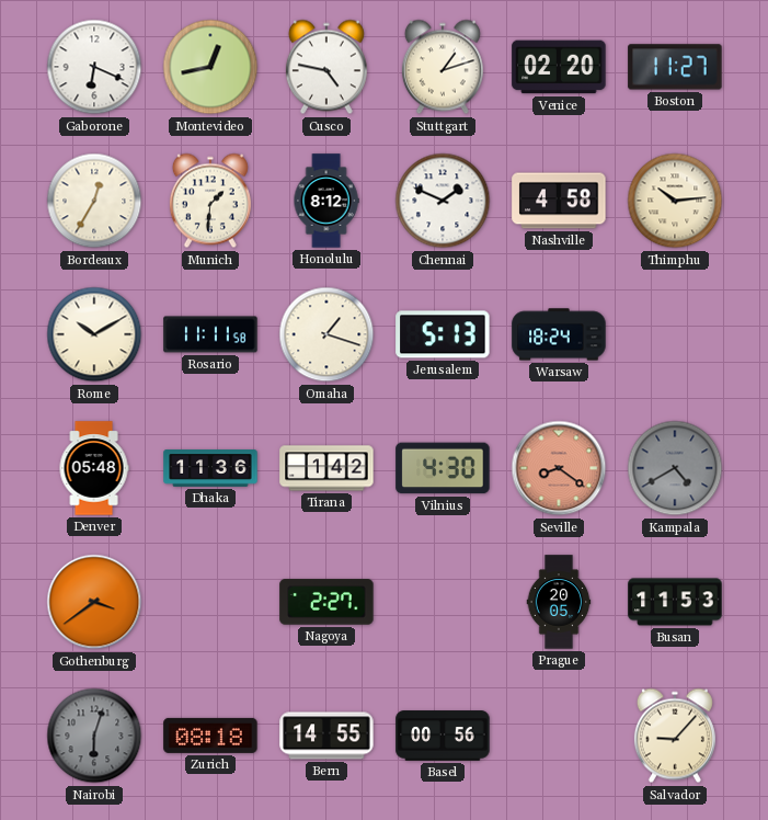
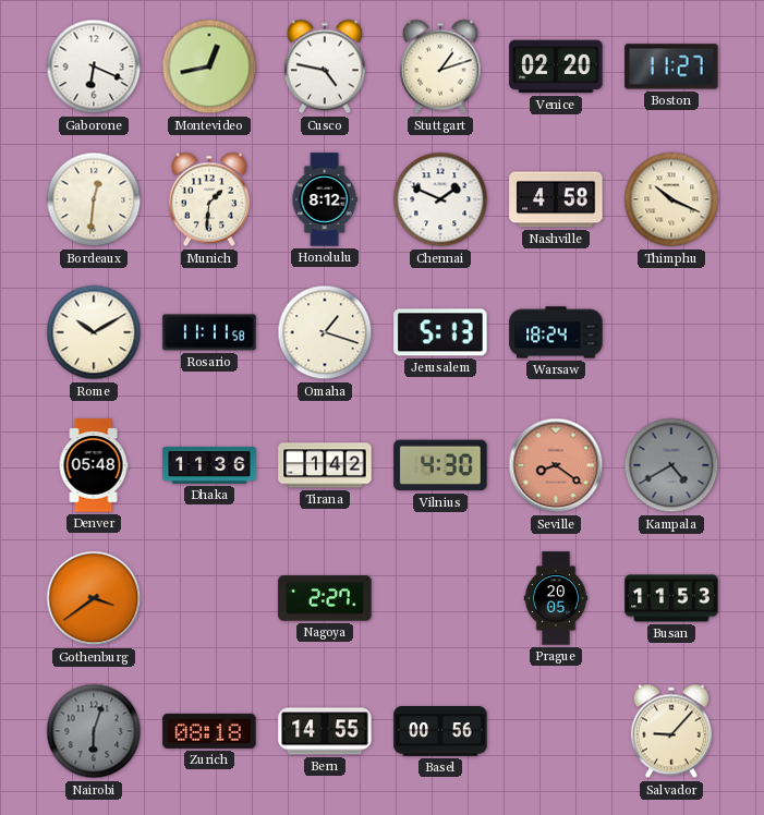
Bordeaux: 12:35 -> 12:31
Thimphu: 10:14 -> 10:19
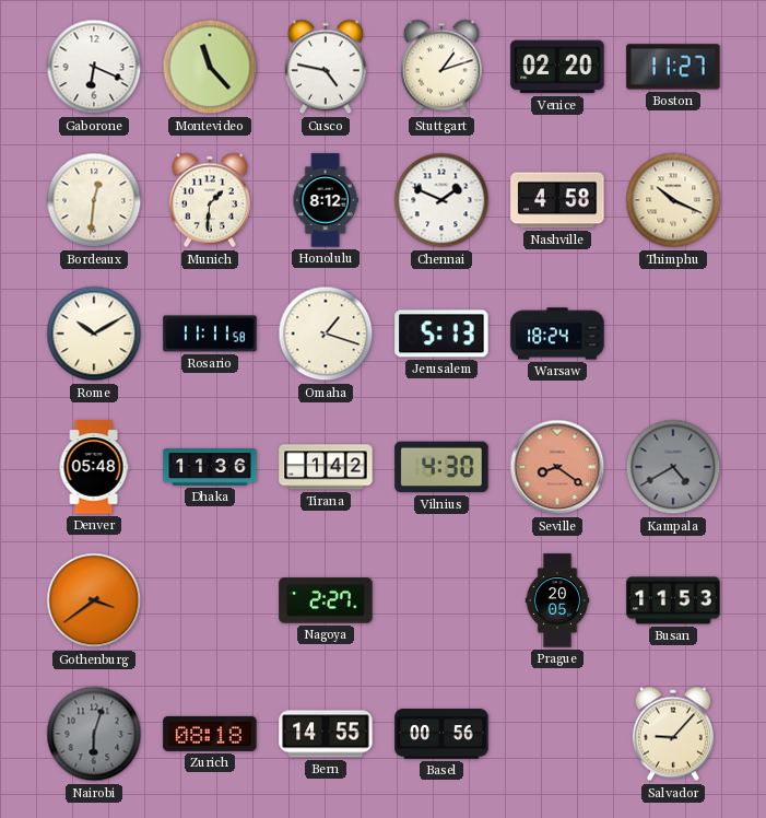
Montevideo: 12:43 -> 11:23
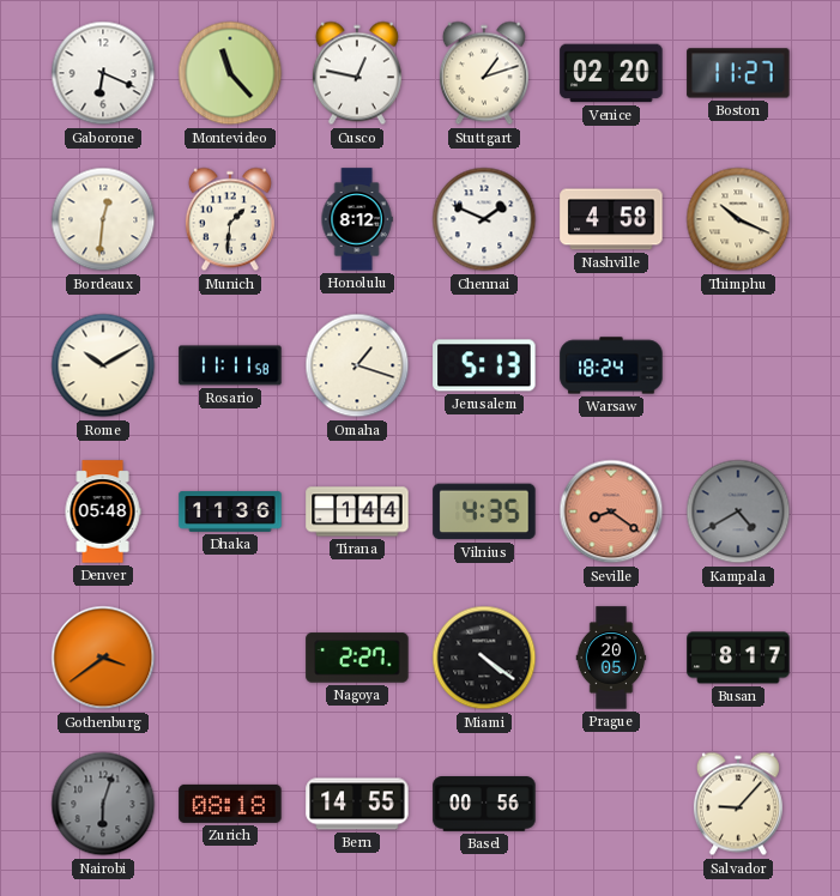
Cusco: 4:47 -> 12:47
Tirana: 1:42 -> 1:44
Vilnius: 4:30 -> 4:35
Miami: none -> 4:21
Busan: 11:53 -> 8:17
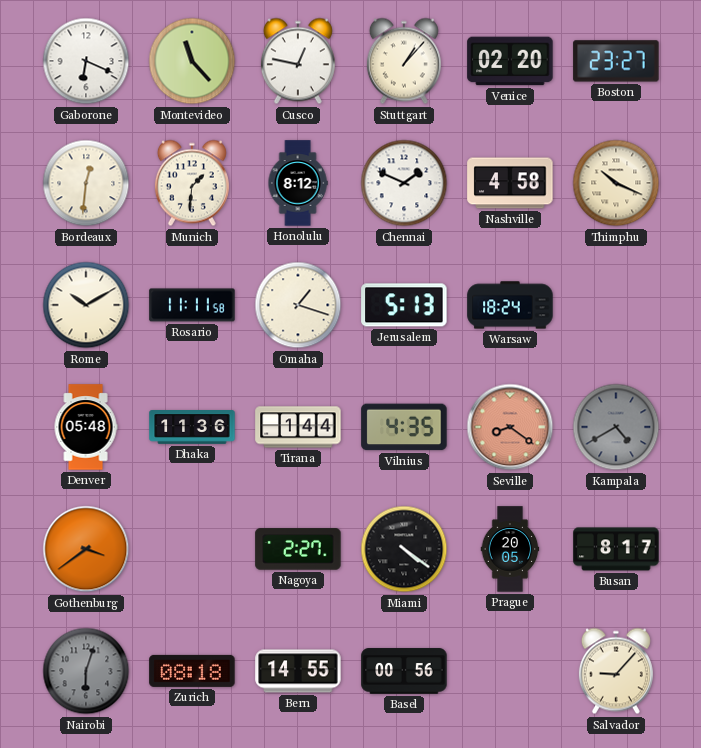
Stuttgart: 1:12 -> 1:07
Boston: 11:27 -> 23:27
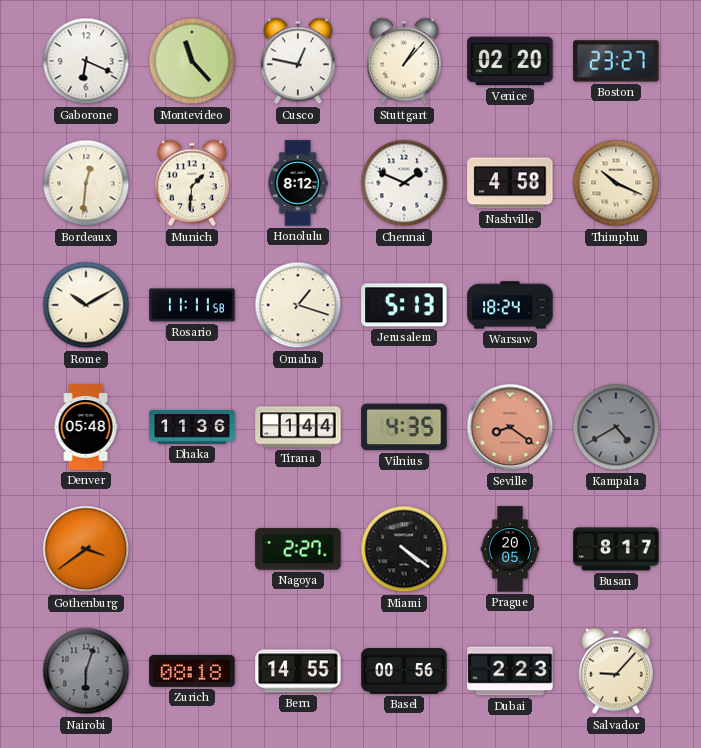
Dubai: none -> 2:23
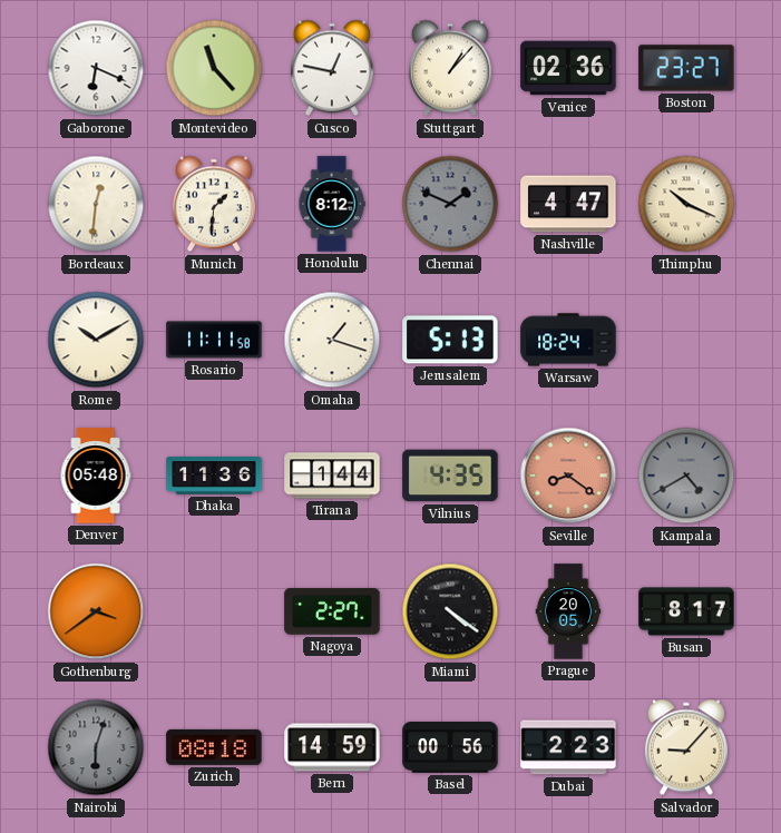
Venice: 02:20 -> 02:36
Chennai dial: white -> grey
Nashville: 4:58 -> 4:47
Bern: 14:55 -> 14:59
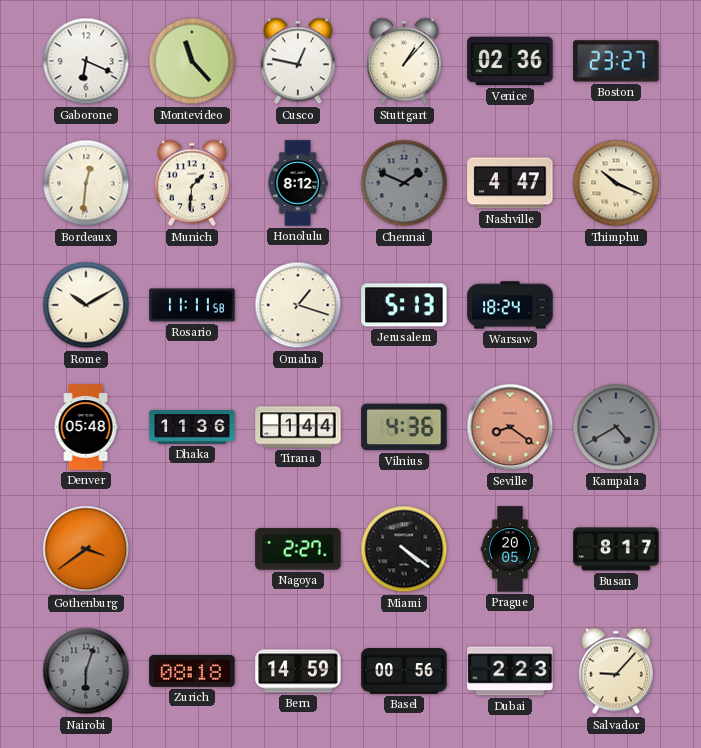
Vilnius: 4:35 -> 4:36
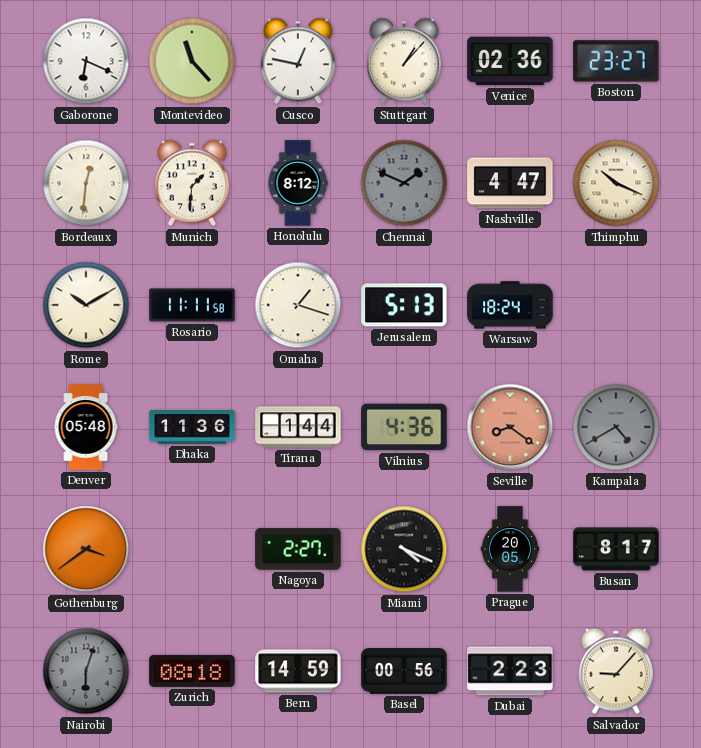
Miami: 4:21 -> 4:19
